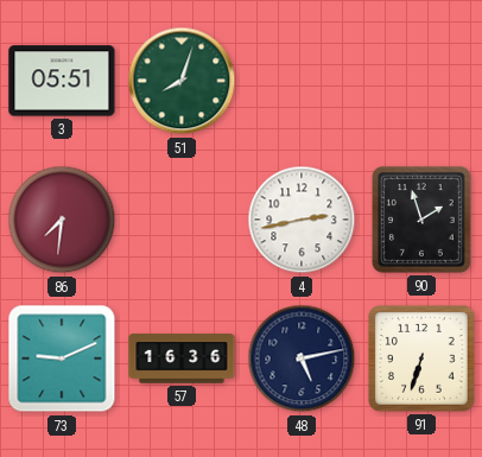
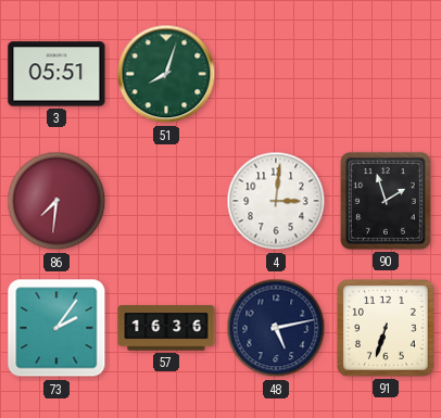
4: 2:43 -> 3:01
73: 9:11 -> 2:06
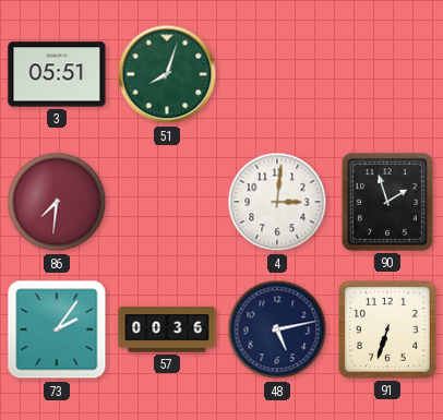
57: 16:36 -> 00:36
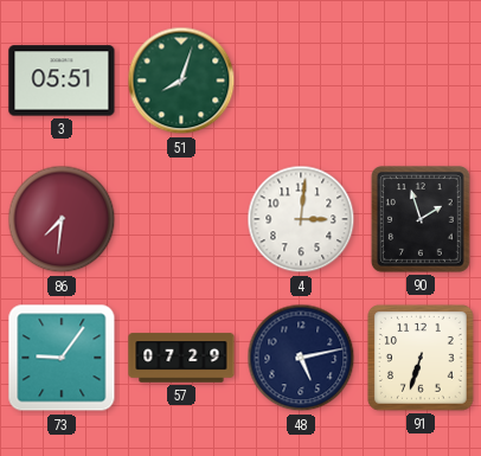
73: 2:06 -> 9:06
57: 00:36 -> 07:29
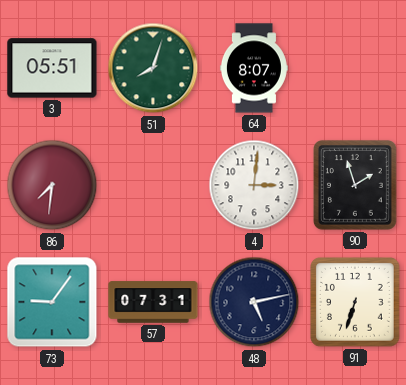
64: none -> 8:07
57: 07:29 -> 07:31
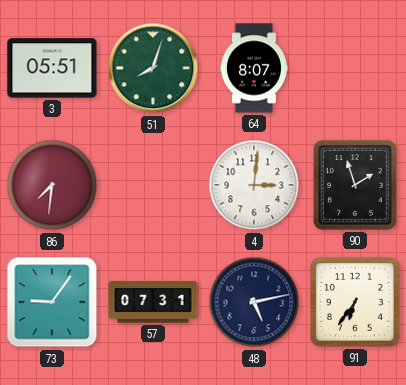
91: 6:33 -> 6:36
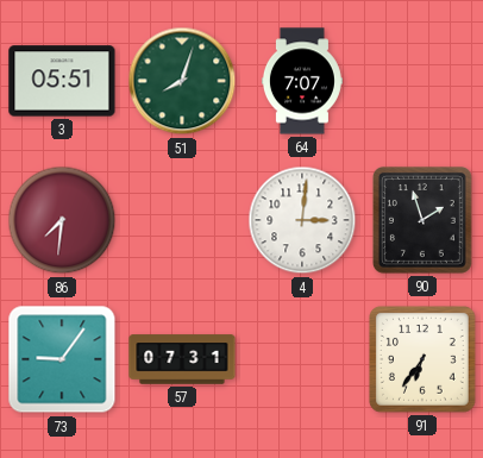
64: 8:07 -> 7:07
48: 5:13 -> none
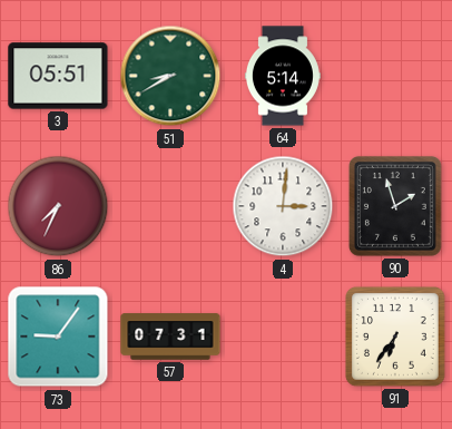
51: 8:03 -> 8:40
64: 7:07 -> 5:14
86: 7:31 -> 7:34
